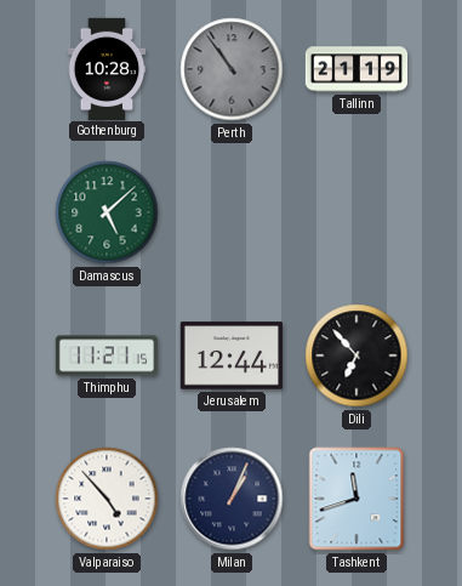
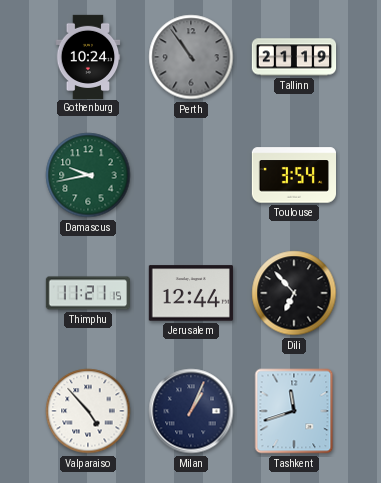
Gothenburg: 10:28 -> 10:24
Damascus: 5:08 -> 9:43
Toulouse: none -> 3:54
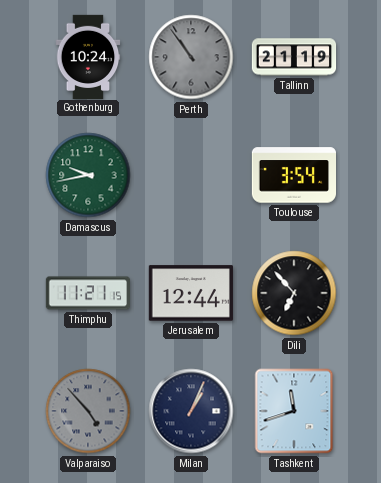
Valparaiso dial: white -> grey
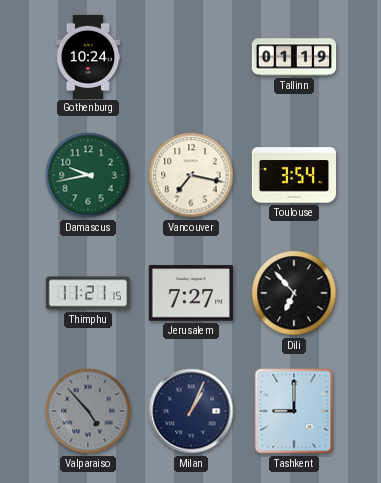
Perth: 10:54 -> none
Tallinn: 21:19 -> 01:19
Vancouver: none -> 7:17
Jerusalem: 12:44 -> 7:27
Tashkent: 11:42 -> 9:00
